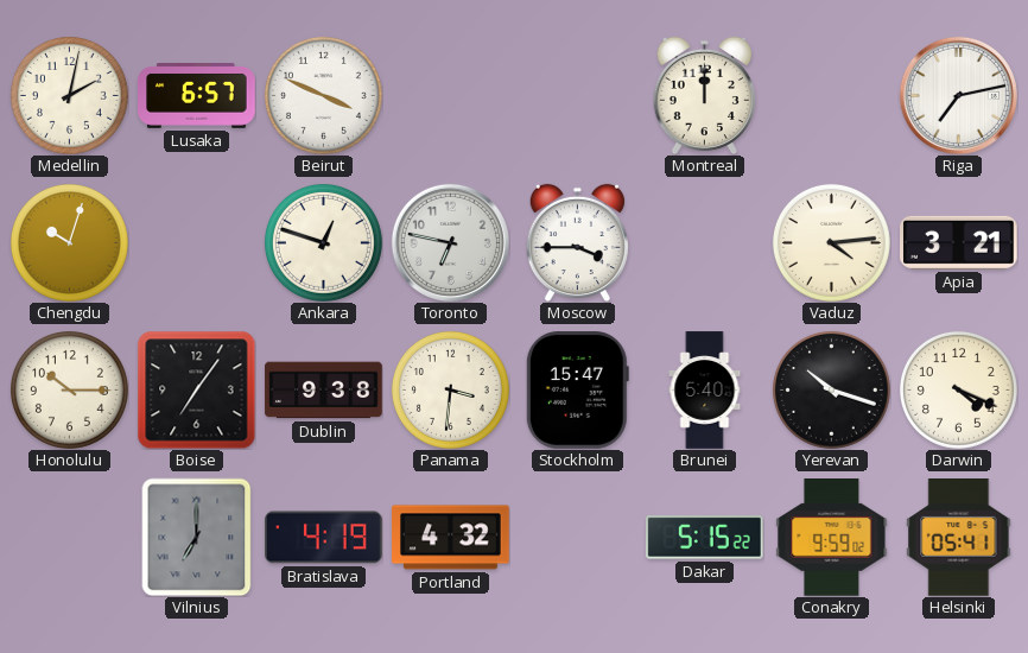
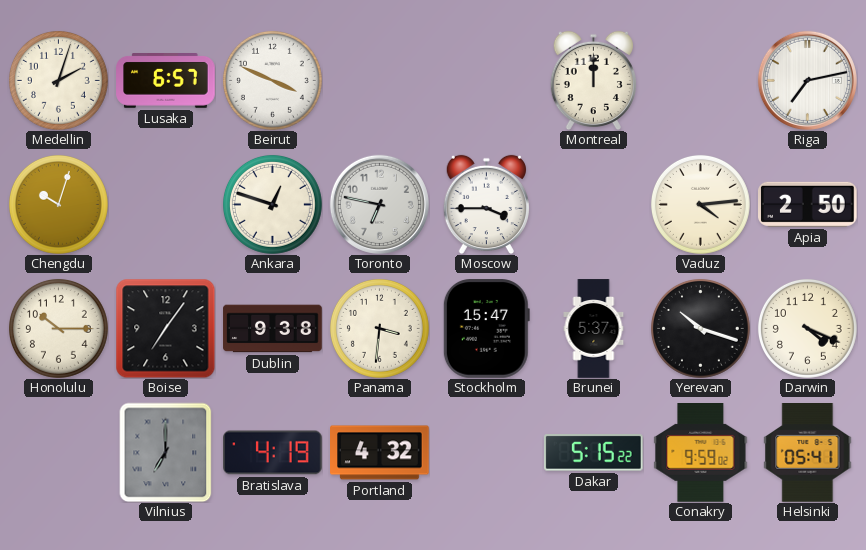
Medellin: 2:02 -> 2:03
Apia: 3:21 -> 2:50
Brunei: 5:40 -> 5:37
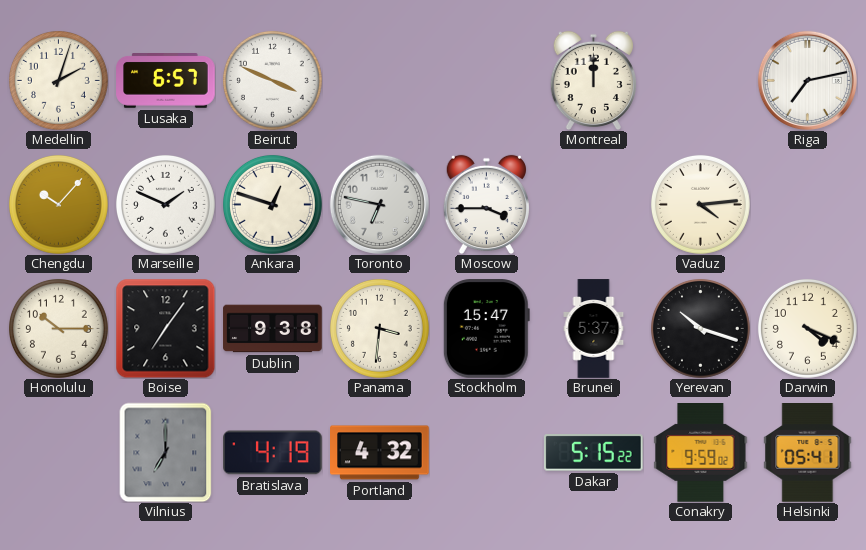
Chengdu: 10:03 -> 10:07
Marseille: none -> 1:49
Apia: 2:50 -> none
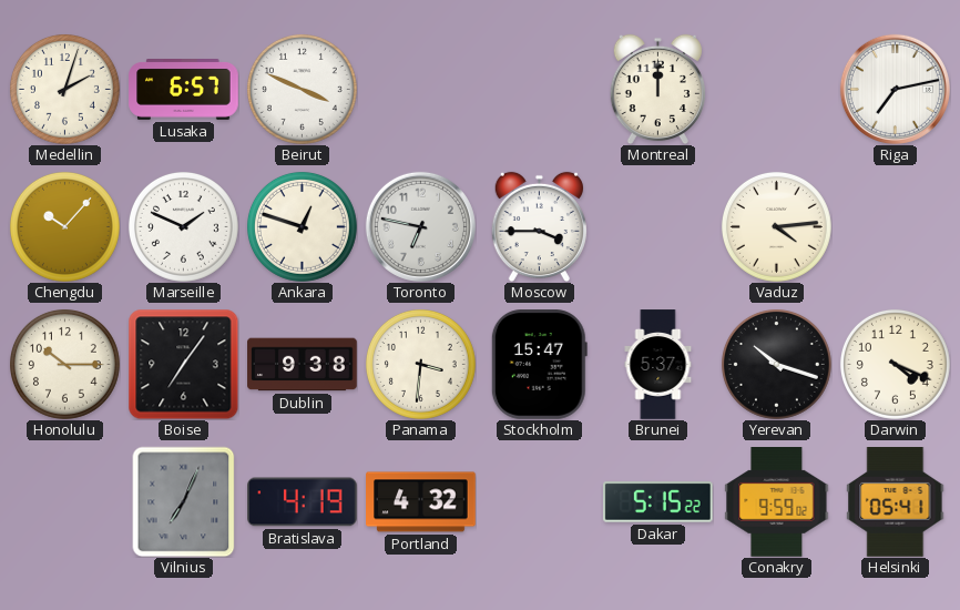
Vilnius: 7:00 -> 7:04
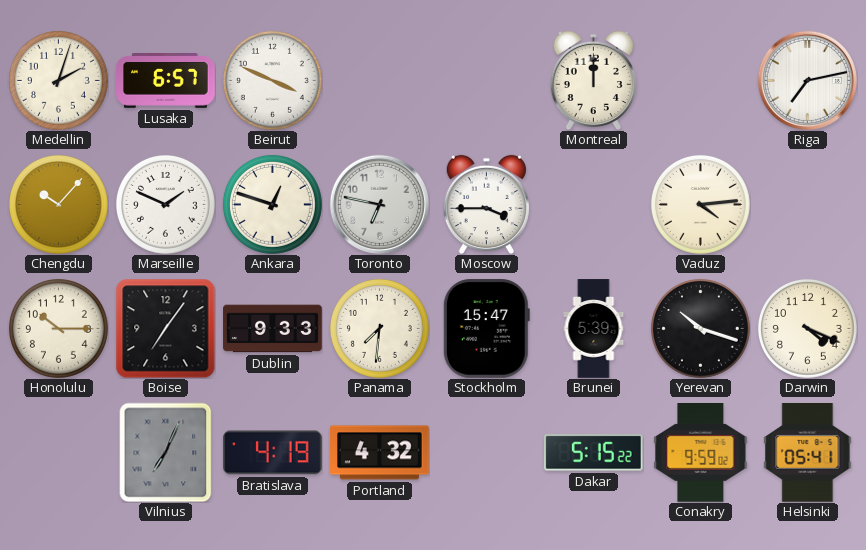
Dublin: 9:38 -> 9:33
Panama: 3:31 -> 7:31
Brunei: 5:37 -> 5:39
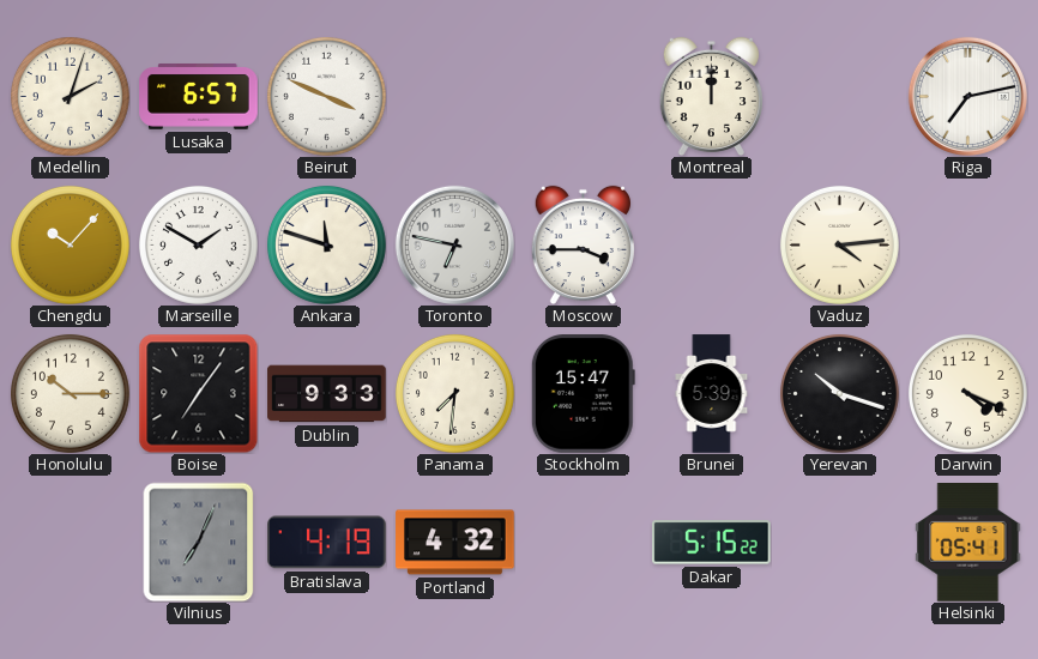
Marseille: 1:49 -> 1:50
Ankara: 12:48 -> 11:48
Conakry: 9:59 -> none
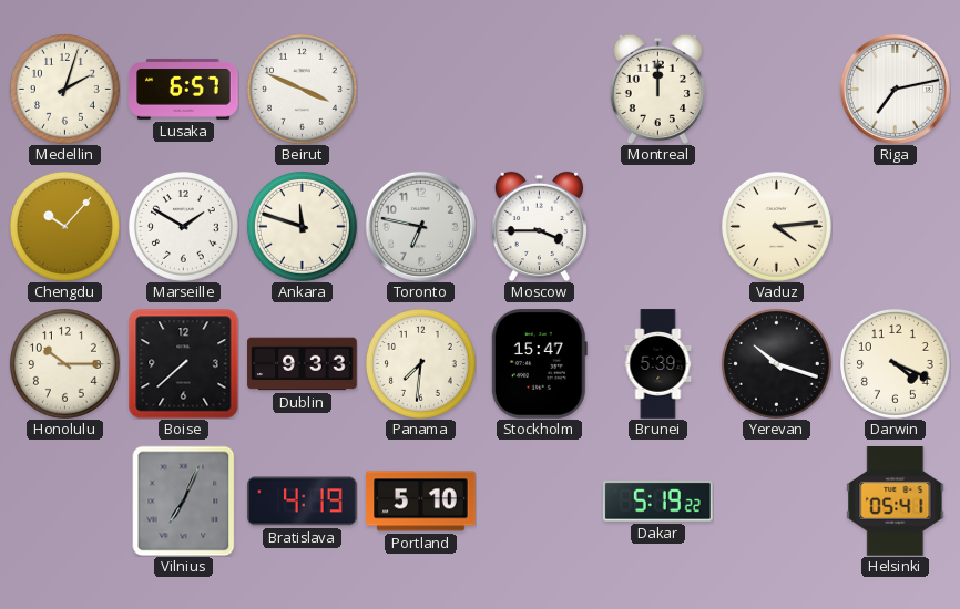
Boise: 7:06 -> 7:38
Portland: 4:32 -> 5:10
Dakar: 5:15 -> 5:19
